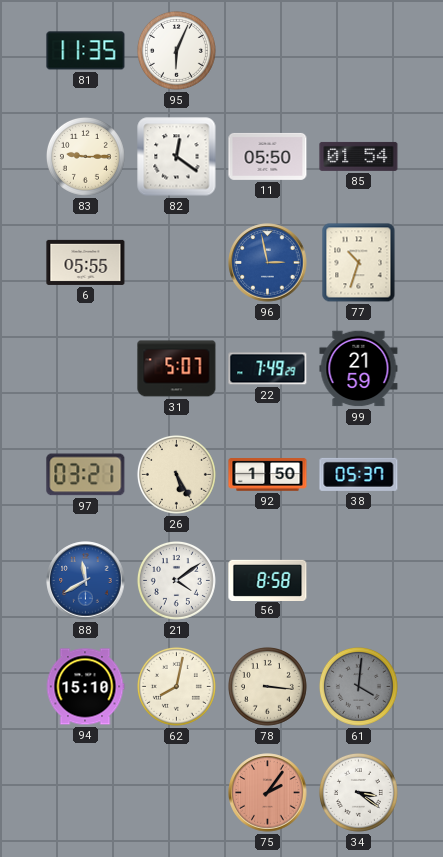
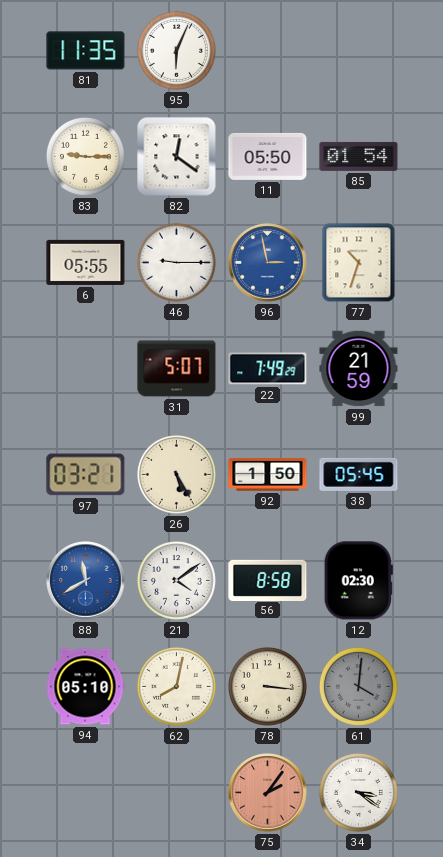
46: none -> 9:15
38: 05:37 -> 05:45
12: none -> 02:30
94: 15:10 -> 05:10
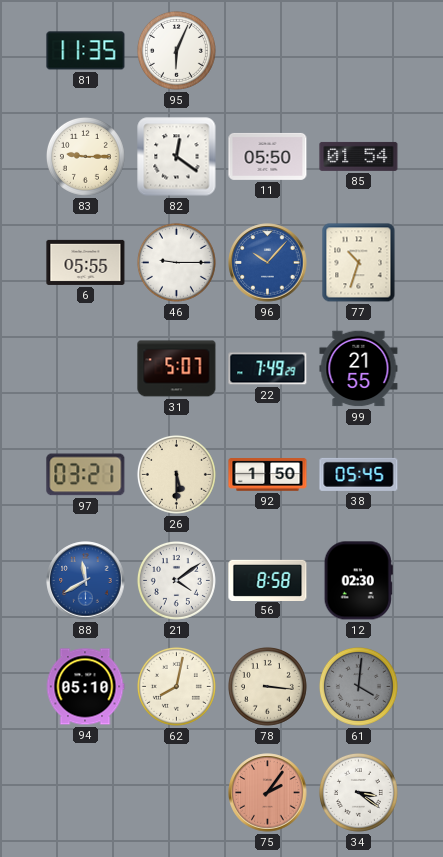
96: 2:58 -> 10:07
99: 21:59 -> 21:55
26: 5:25 -> 5:30
